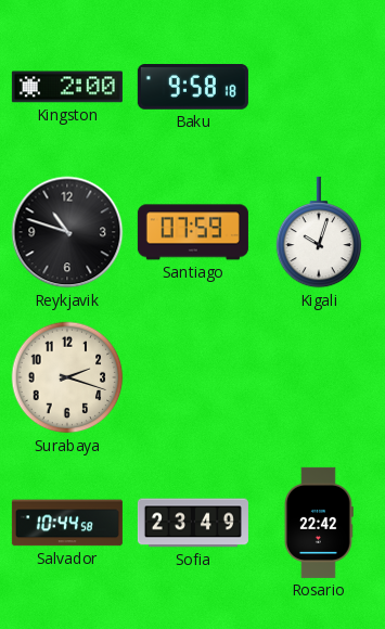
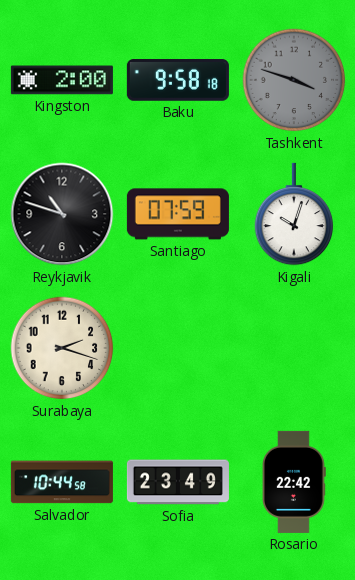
Tashkent: none -> 3:48
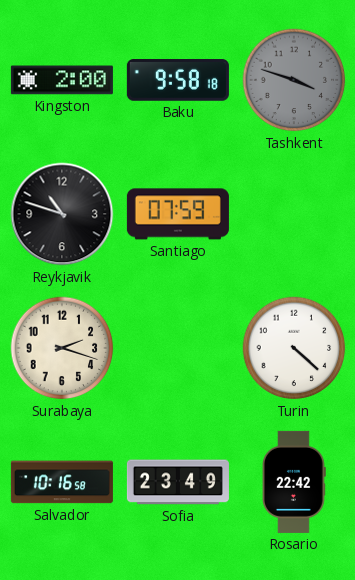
Kigali: 10:03 -> none
Turin: none -> 4:22
Salvador: 10:44 -> 10:16
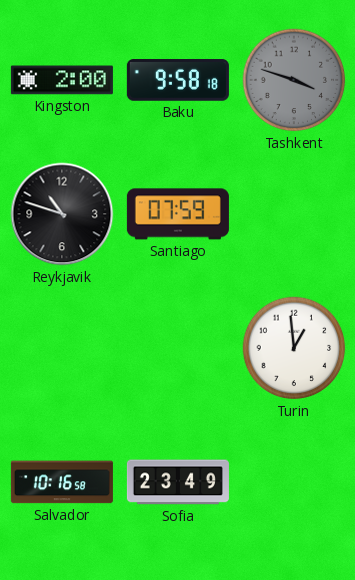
Surabaya: 2:18 -> none
Turin: 4:22 -> 12:59
Rosario: 22:42 -> none
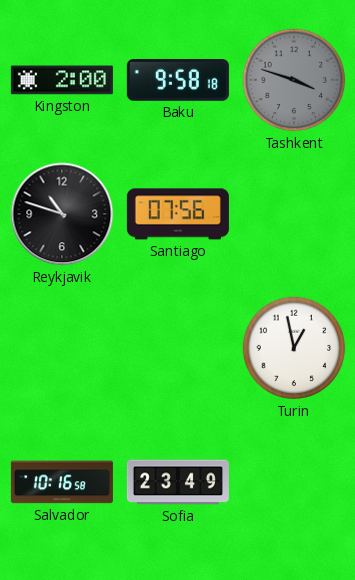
Santiago: 07:59 -> 07:56
Turin: 12:59 -> 12:58
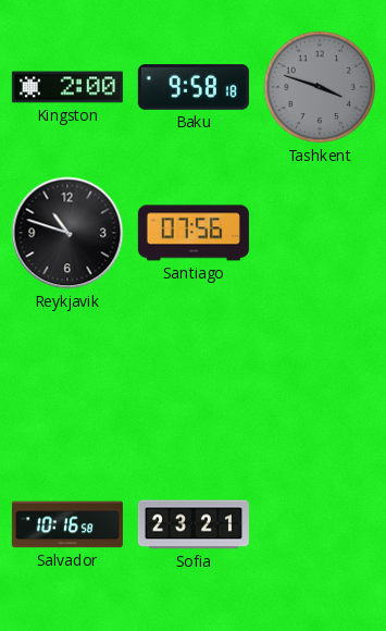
Turin: 12:58 -> none
Sofia: 23:49 -> 23:21
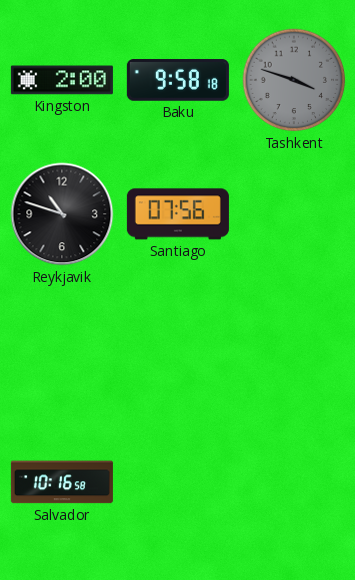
Sofia: 23:21 -> none
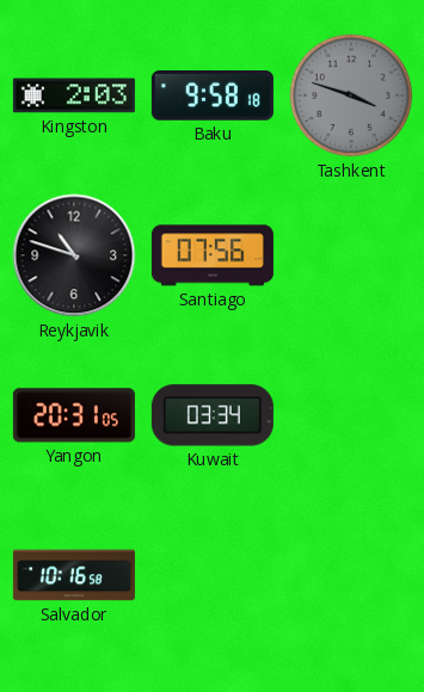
Kingston: 2:00 -> 2:03
Yangon: none -> 20:31
Kuwait: none -> 03:34
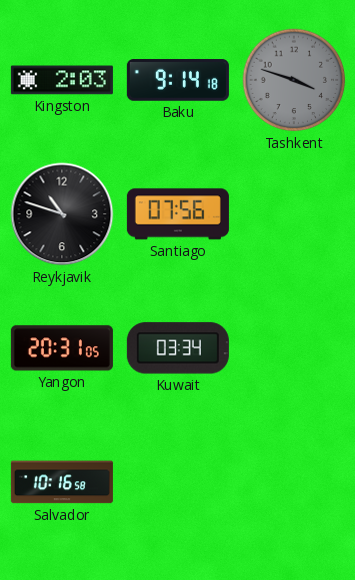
Baku: 9:58 -> 9:14
